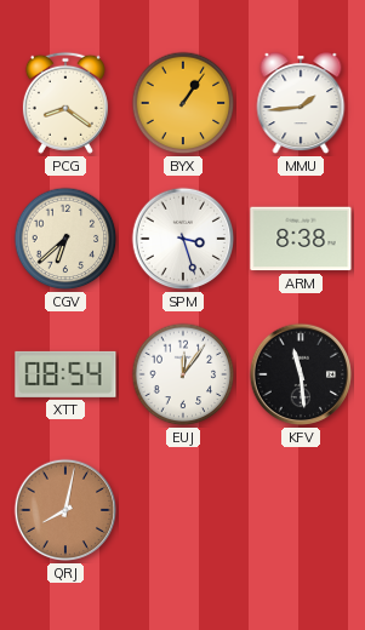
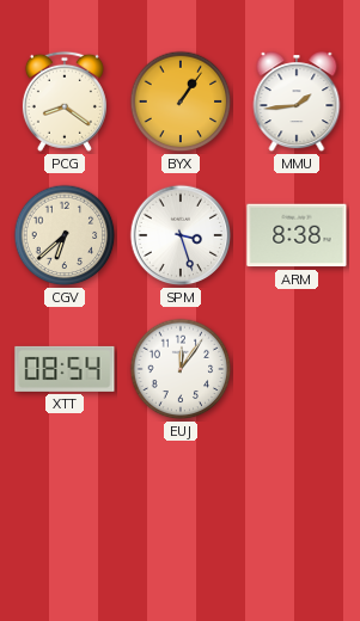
KFV: 11:29 -> none
QRJ: 8:02 -> none
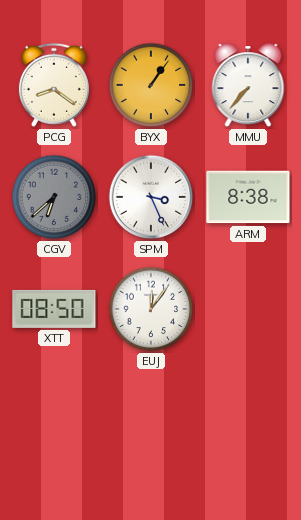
MMU: 1:44 -> 7:37
CGV dial: cream -> grey
SPM: 3:27 -> 3:26
XTT: 08:54 -> 08:50
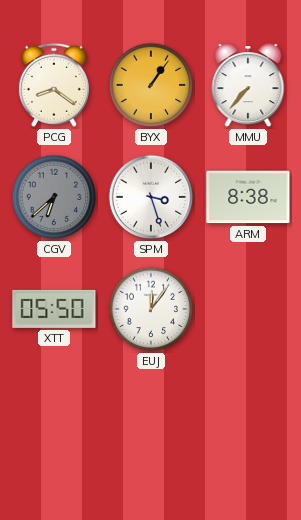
SPM: 3:26 -> 3:27
XTT: 08:50 -> 05:50
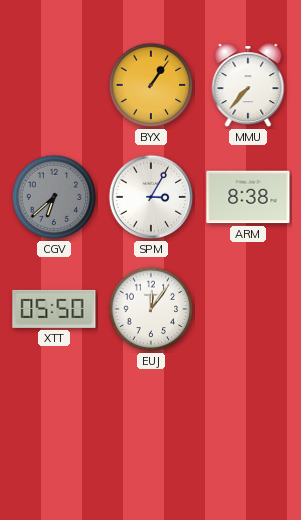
PCG: 8:21 -> none
SPM: 3:27 -> 3:05
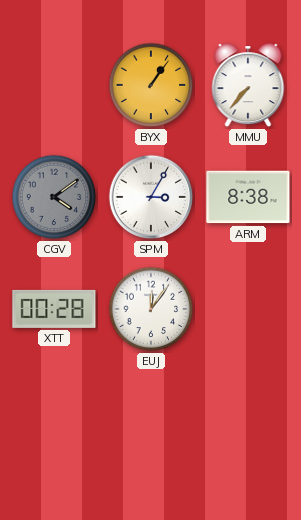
CGV: 6:38 -> 4:09
XTT: 05:50 -> 00:28
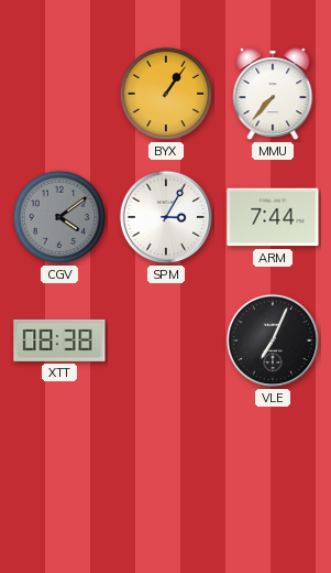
ARM: 8:38 -> 7:44
XTT: 00:28 -> 08:38
EUJ: 12:06 -> none
VLE: none -> 7:04
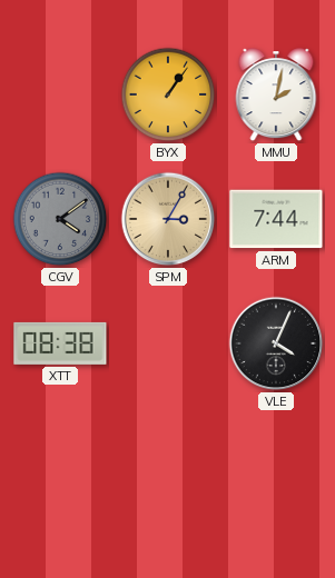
MMU: 7:37 -> 2:02
SPM dial: white -> champagne
VLE: 7:04 -> 4:04
